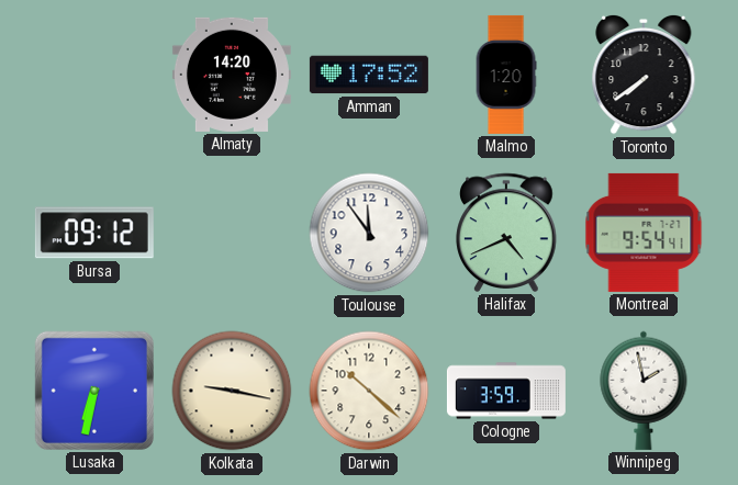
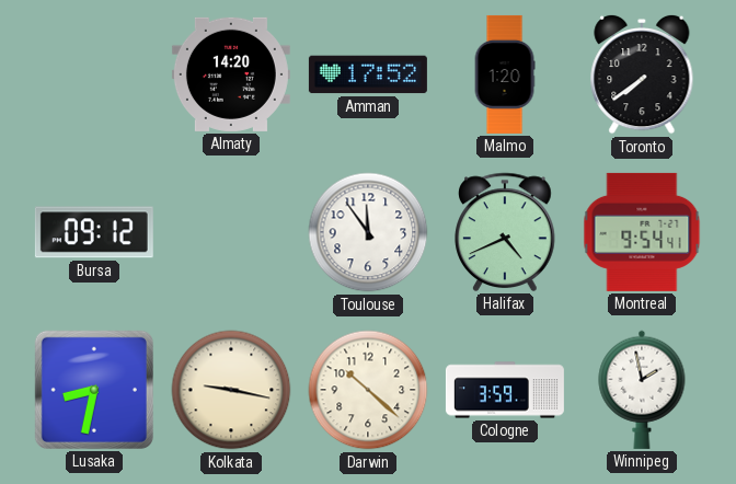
Lusaka: 6:32 -> 8:32
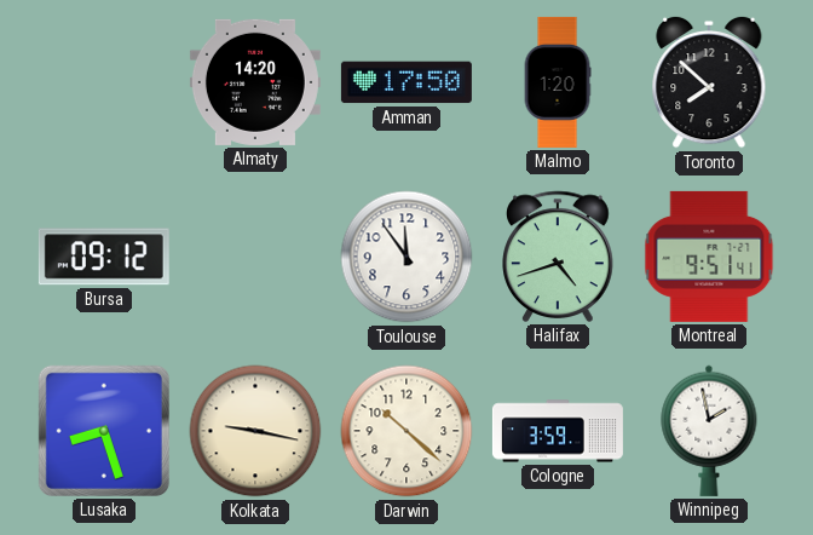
Amman: 17:52 -> 17:50
Toronto: 7:39 -> 7:52
Halifax: 4:41 -> 4:42
Montreal: 9:54 -> 9:51
Lusaka: 8:32 -> 8:27
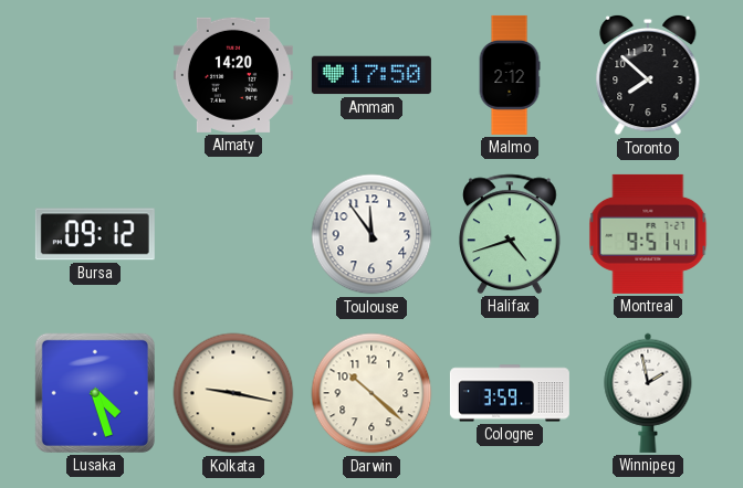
Malmo: 1:20 -> 2:12
Lusaka: 8:27 -> 4:27
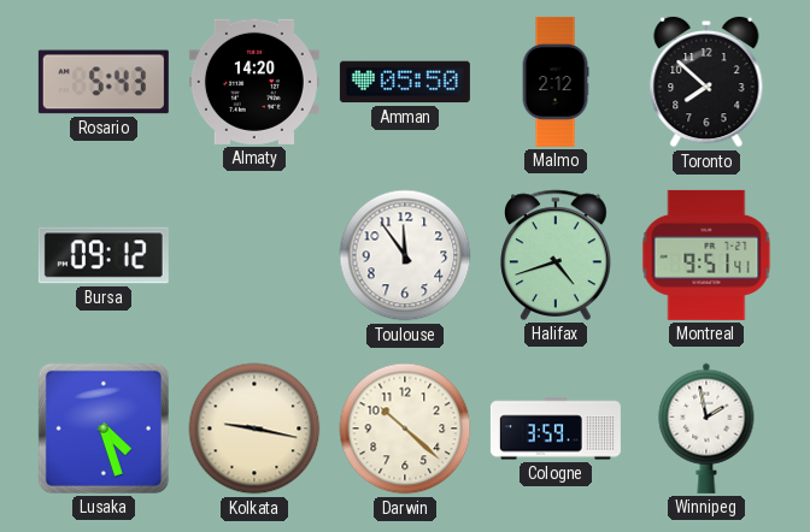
Rosario: none -> 5:43
Amman: 17:50 -> 05:50
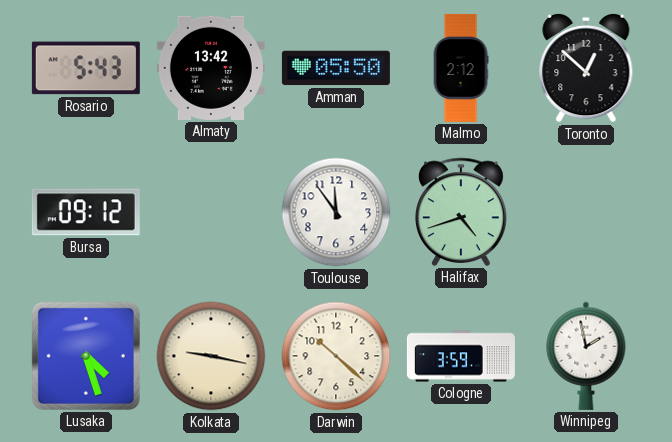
Almaty: 14:20 -> 13:42
Toronto: 7:52 -> 12:52
Montreal: 9:51 -> none
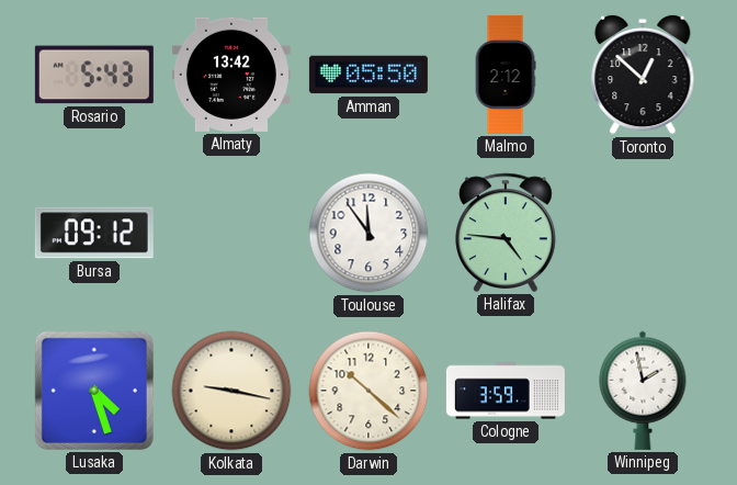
Halifax: 4:42 -> 4:46
